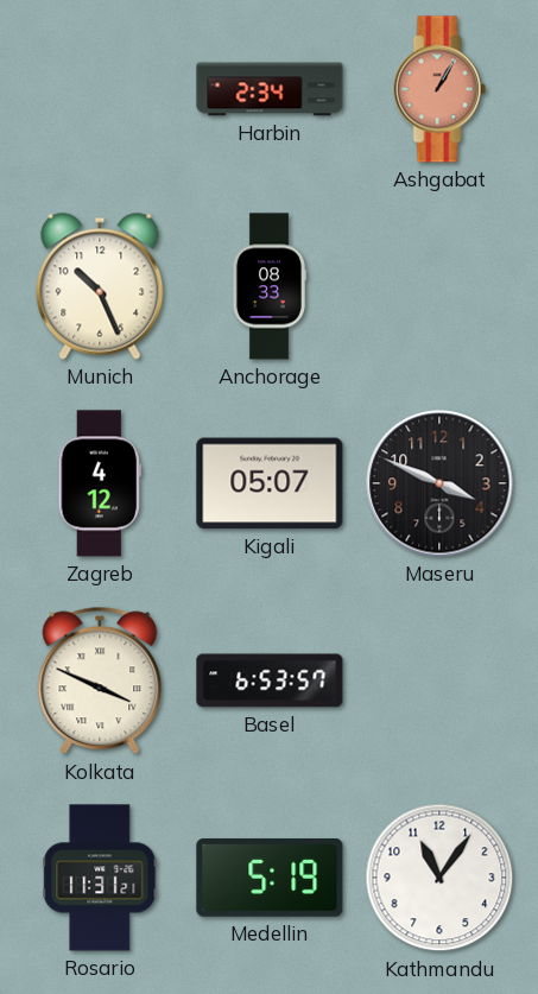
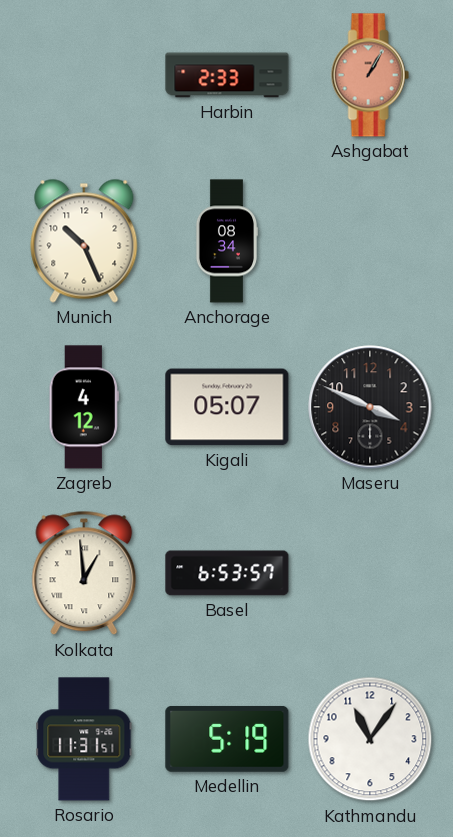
Harbin: 2:34 -> 2:33
Anchorage: 08:33 -> 08:34
Kolkata: 3:49 -> 12:59
Rosario: 11:31:21 -> 11:31:51
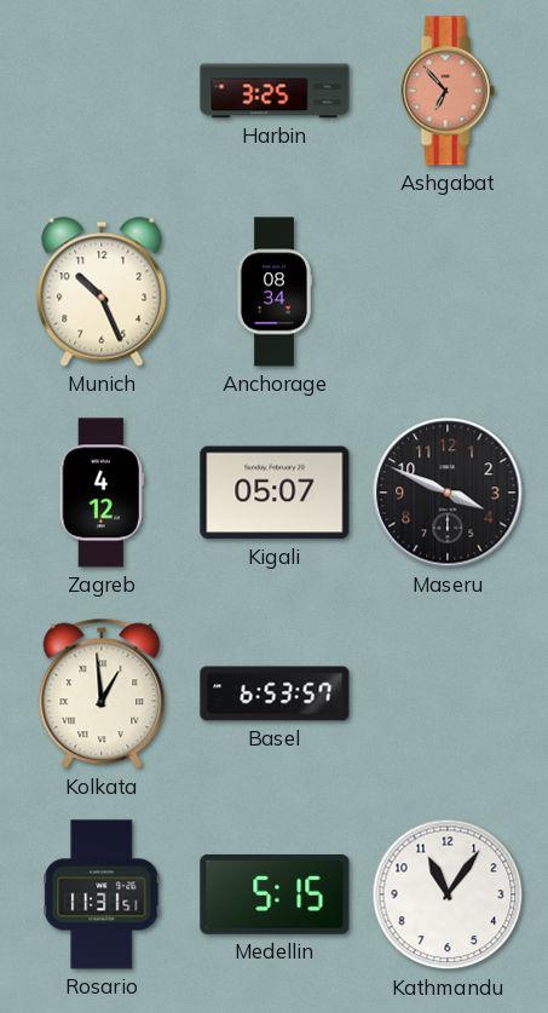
Harbin: 2:33 -> 3:25
Ashgabat: 1:05 -> 6:53
Medellin: 5:19 -> 5:15
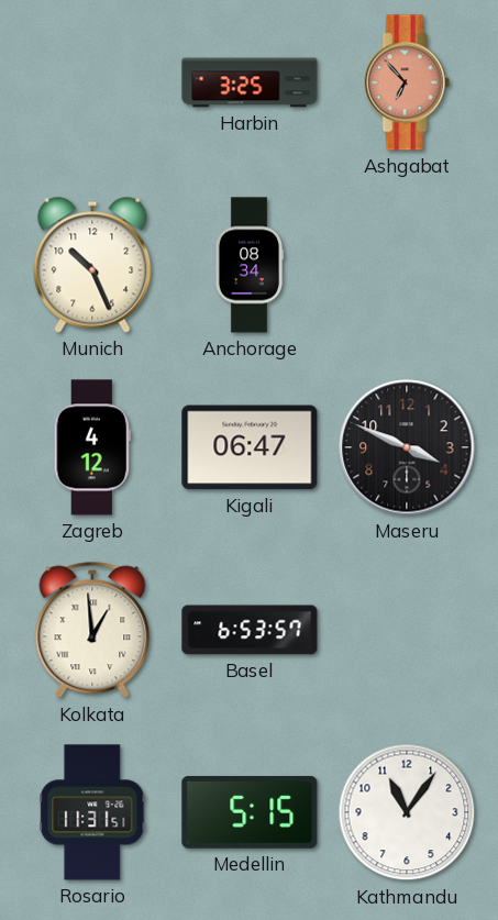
Kigali: 05:07 -> 06:47
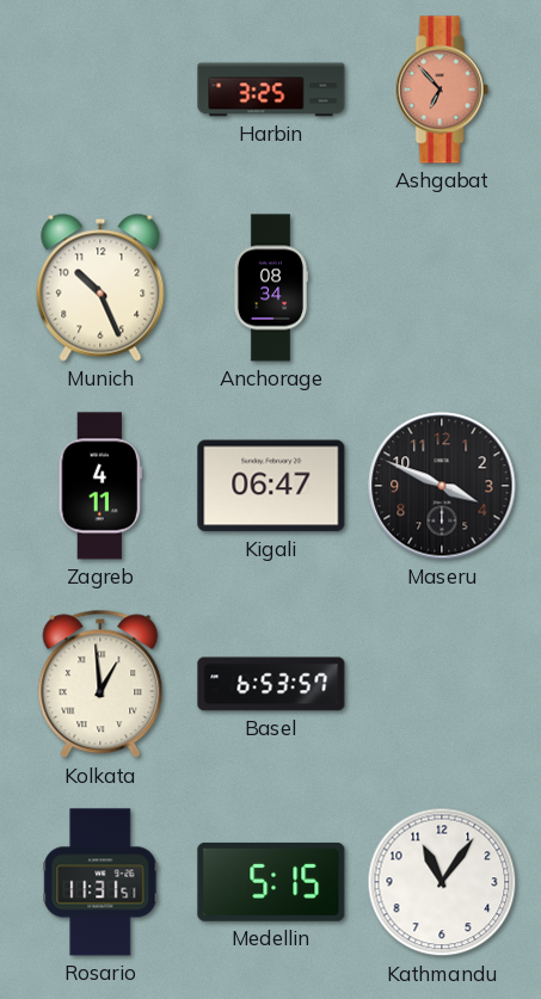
Zagreb: 4:12 -> 4:11
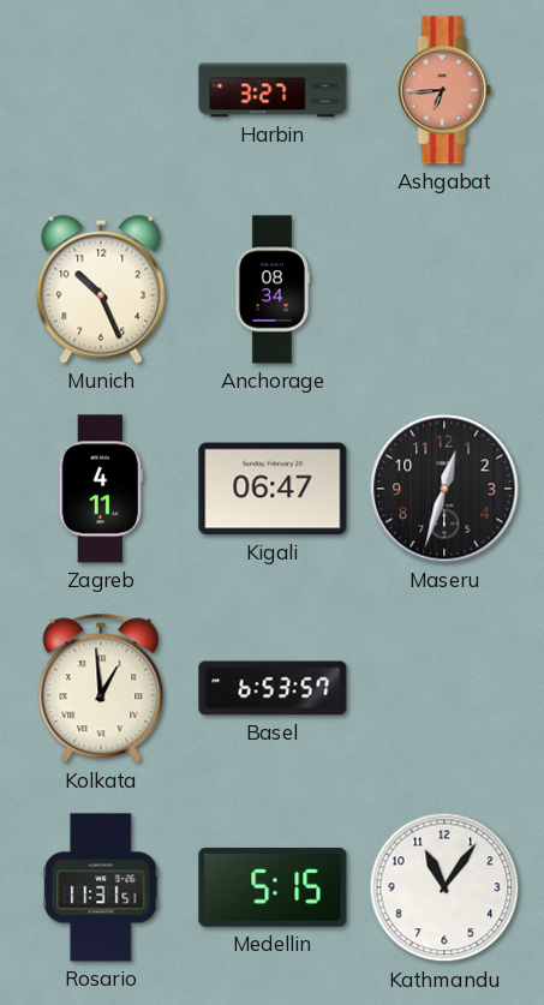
Harbin: 3:25 -> 3:27
Ashgabat: 6:53 -> 6:44
Maseru: 3:49 -> 12:33
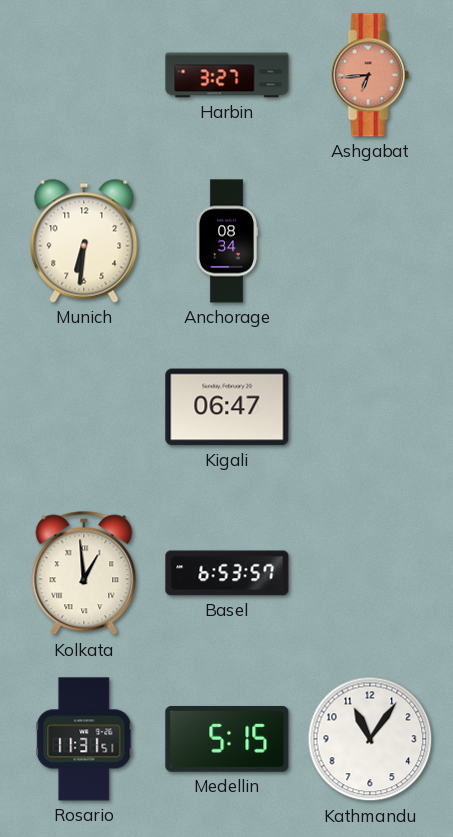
Munich: 10:26 -> 6:31
Zagreb: 4:11 -> none
Maseru: 12:33 -> none
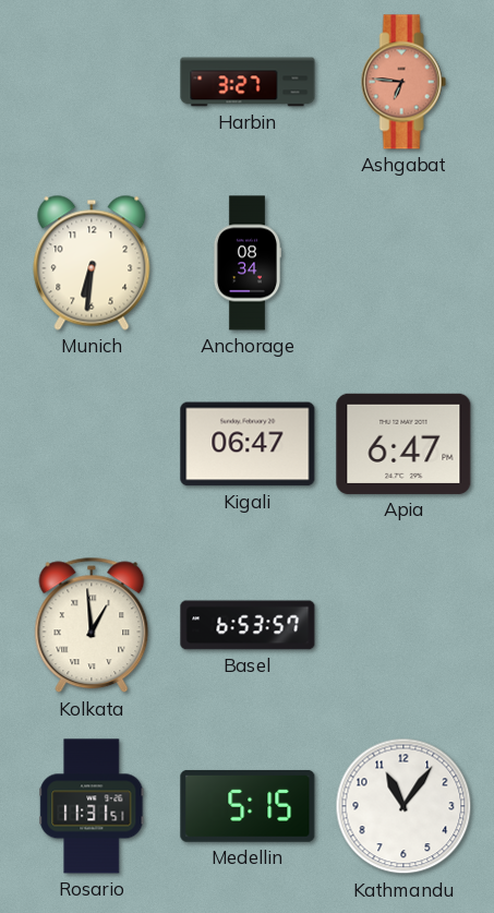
Ashgabat: 6:44 -> 6:46
Apia: none -> 6:47
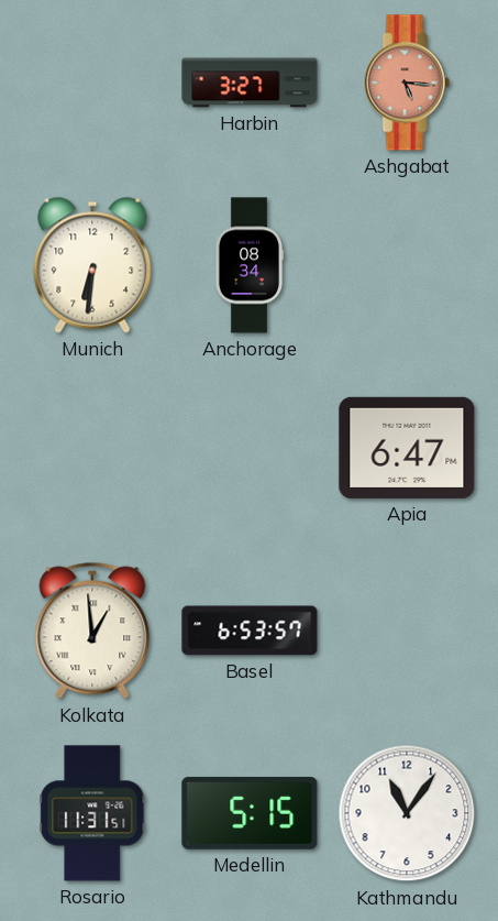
Ashgabat: 6:46 -> 5:16
Kigali: 06:47 -> none
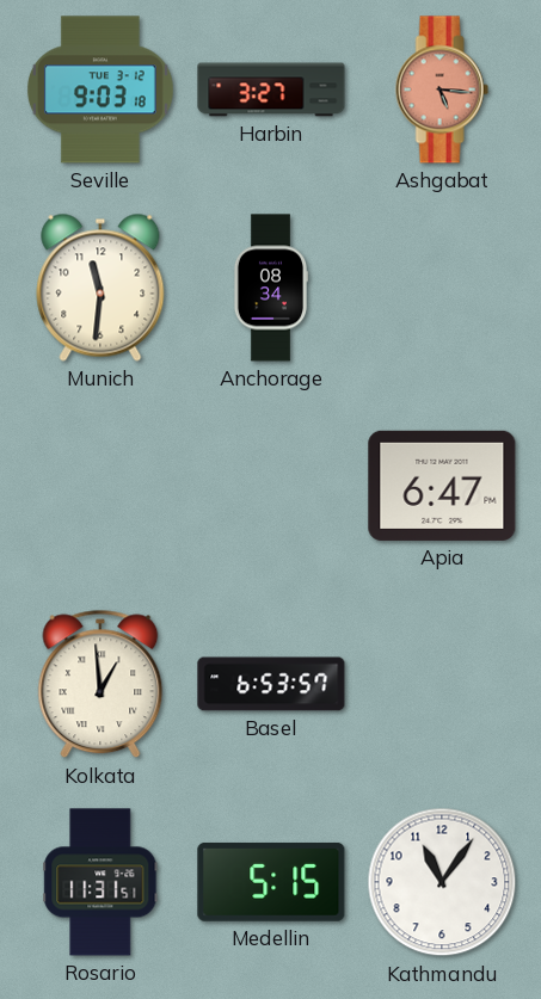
Seville: none -> 9:03
Munich: 6:31 -> 11:31
